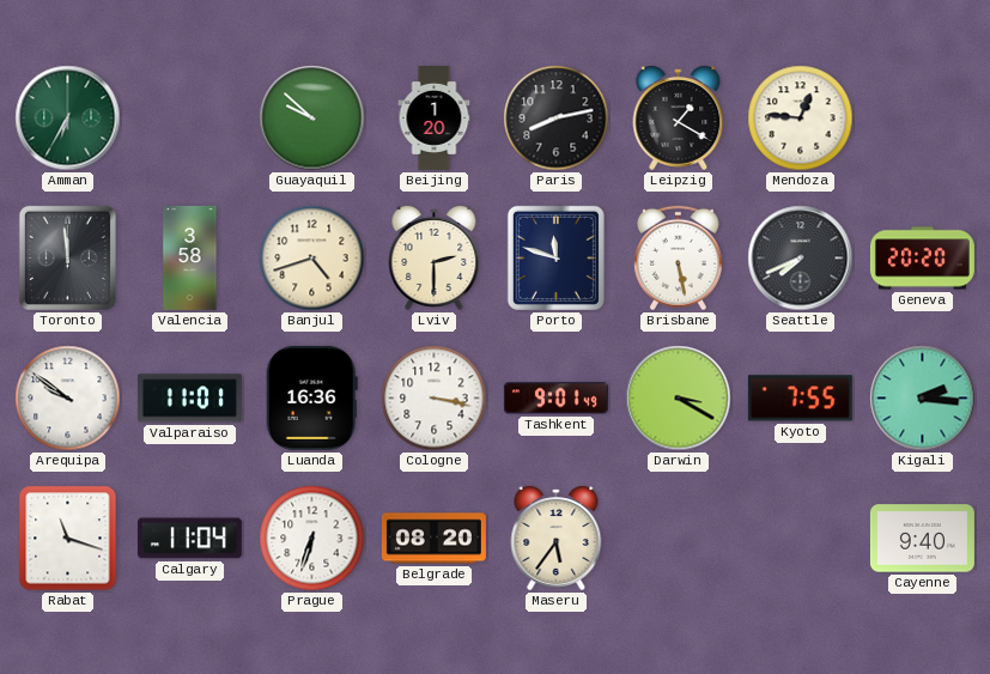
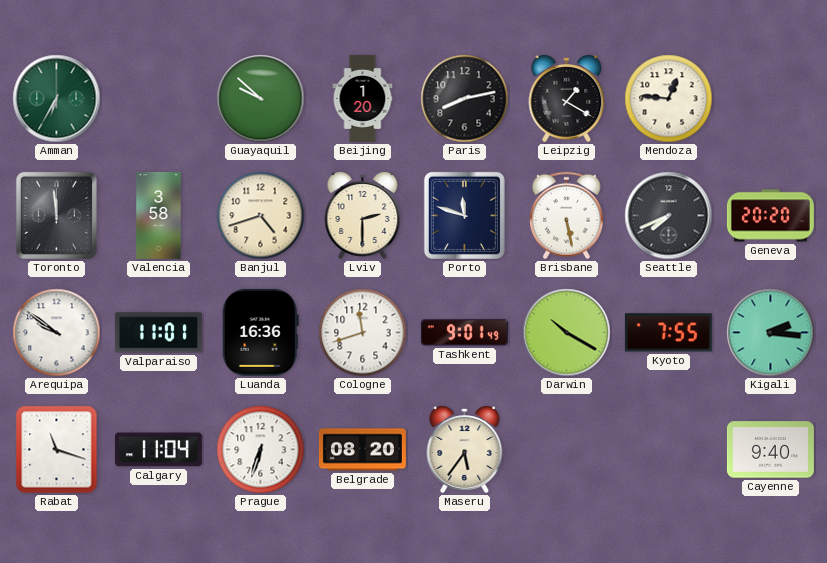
Cologne: 3:17 -> 11:42
Darwin: 3:20 -> 10:20
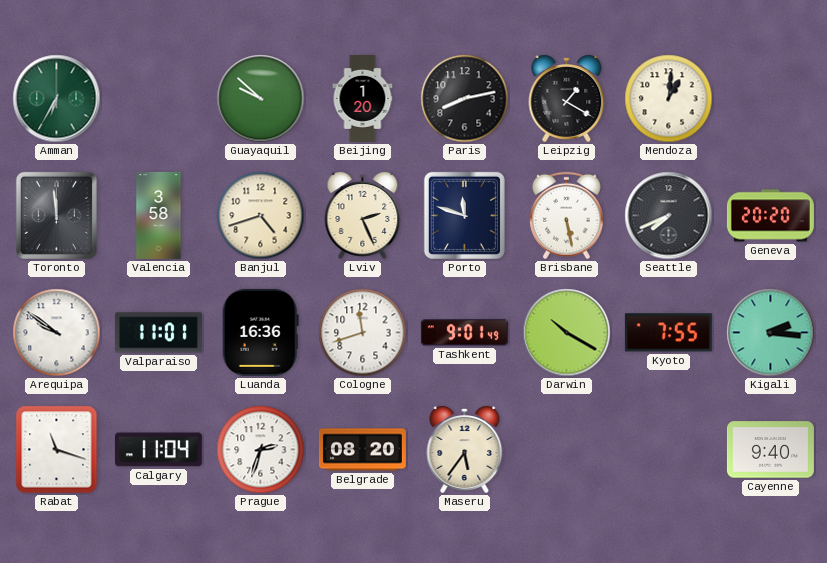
Mendoza: 12:46 -> 1:01
Lviv: 2:30 -> 2:26
Prague: 6:33 -> 2:33
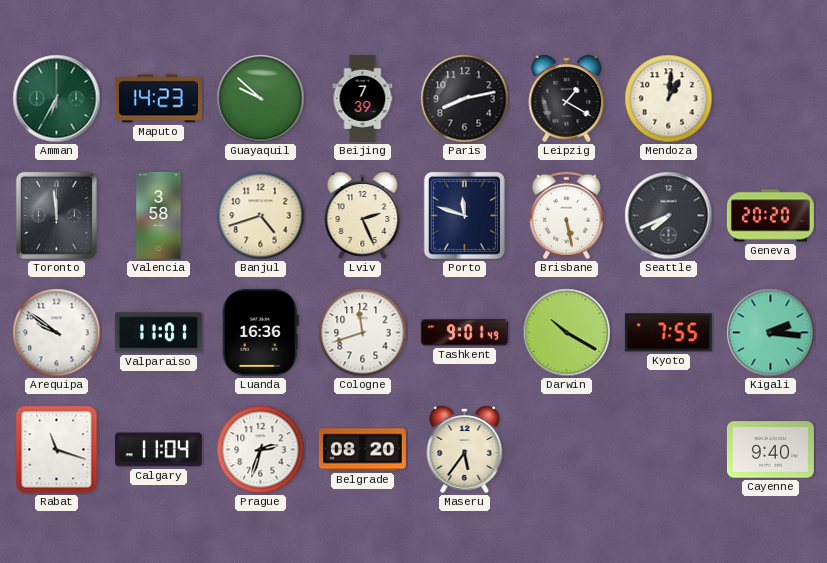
Maputo: none -> 14:23
Beijing: 1:20 -> 7:39
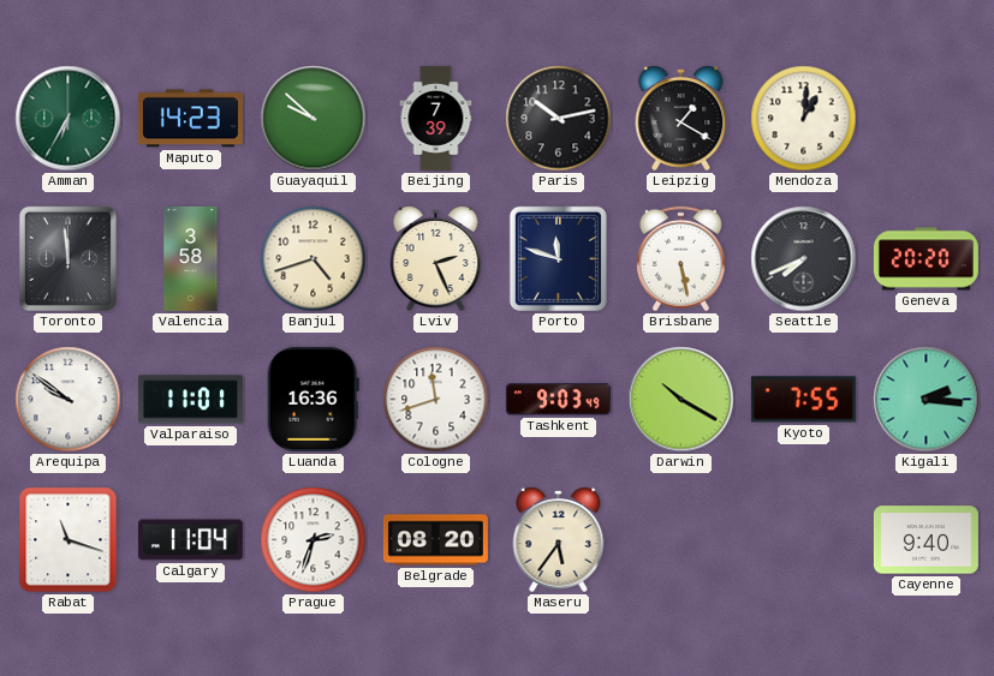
Paris: 8:13 -> 10:13
Tashkent: 9:01 -> 9:03
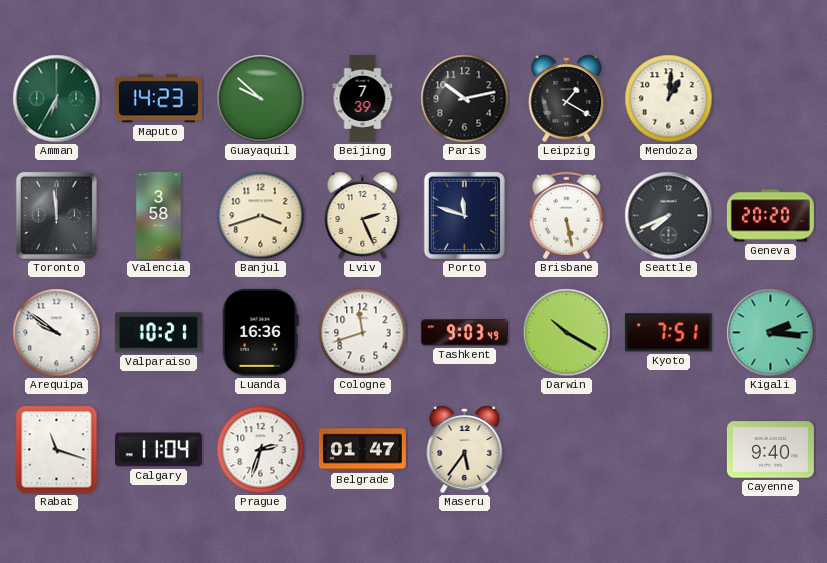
Banjul: 4:42 -> 3:42
Valparaiso: 11:01 -> 10:21
Kyoto: 7:55 -> 7:51
Belgrade: 08:20 -> 01:47
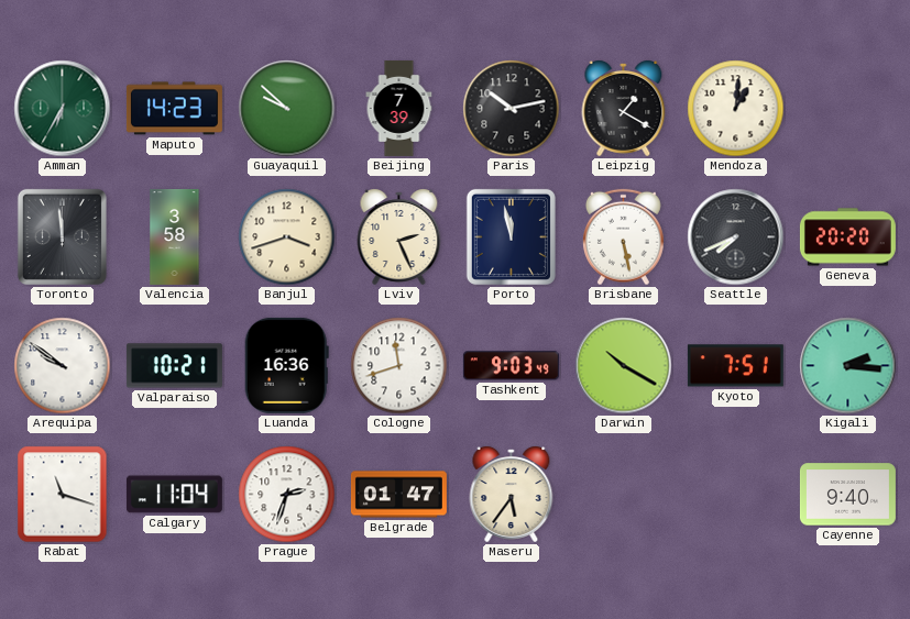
Porto: 11:48 -> 11:58
